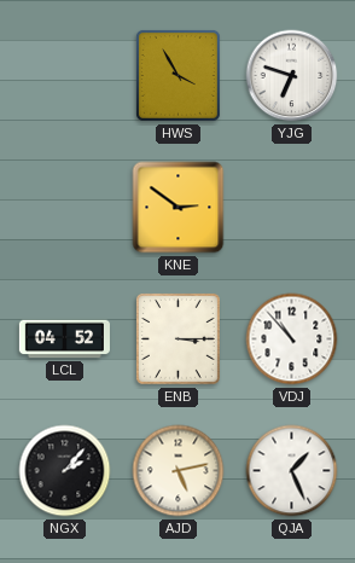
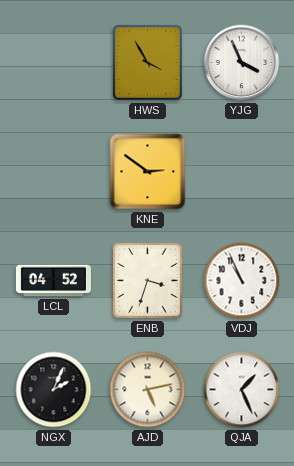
YJG: 6:48 -> 3:56
ENB: 3:15 -> 3:33
VDJ: 10:53 -> 10:56
NGX: 2:07 -> 2:04
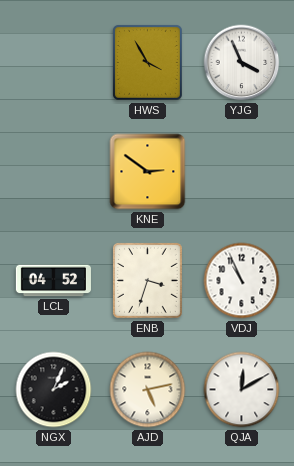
QJA: 1:26 -> 12:10
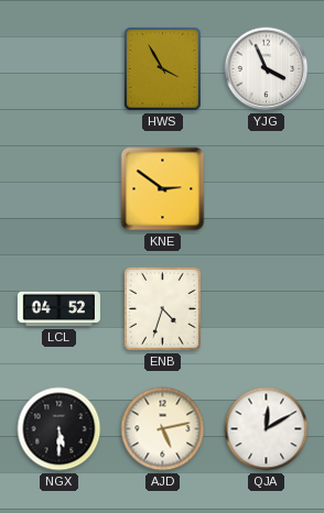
ENB: 3:33 -> 4:33
VDJ: 10:56 -> none
NGX: 2:04 -> 5:30
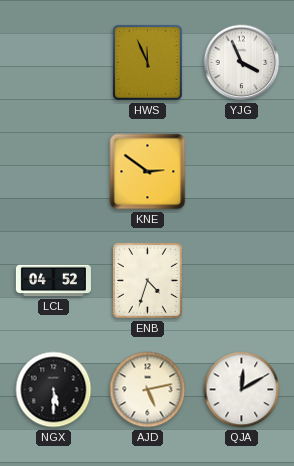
HWS: 3:55 -> 11:56
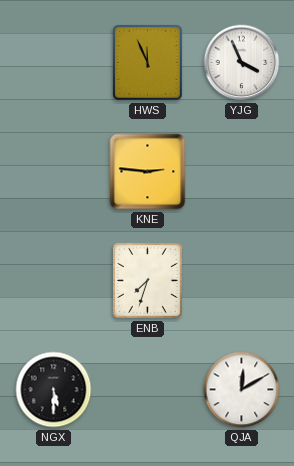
KNE: 2:51 -> 2:46
LCL: 04:52 -> none
ENB: 4:33 -> 7:33
AJD: 5:13 -> none
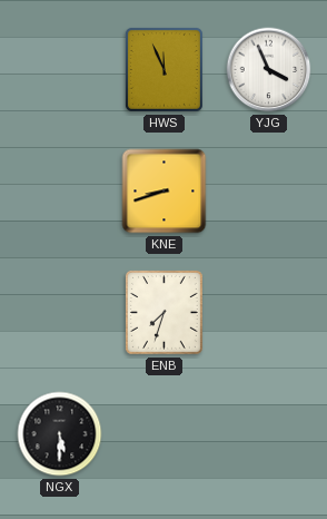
KNE: 2:46 -> 8:42
QJA: 12:10 -> none
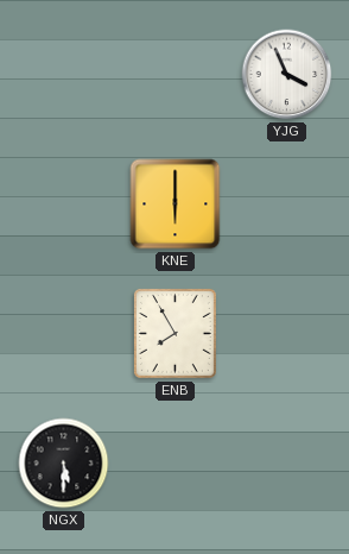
HWS: 11:56 -> none
KNE: 8:42 -> 6:00
ENB: 7:33 -> 7:55
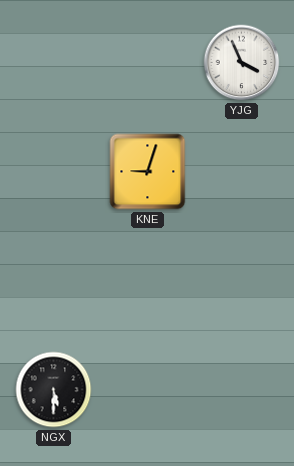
KNE: 6:00 -> 9:03
ENB: 7:55 -> none
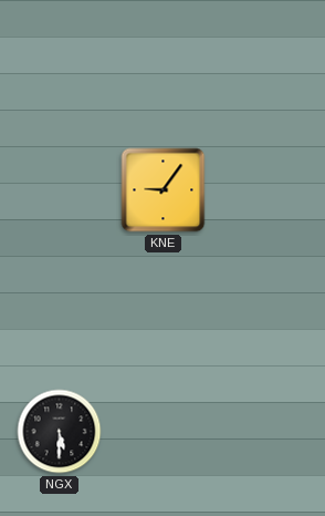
YJG: 3:56 -> none
KNE: 9:03 -> 9:06
